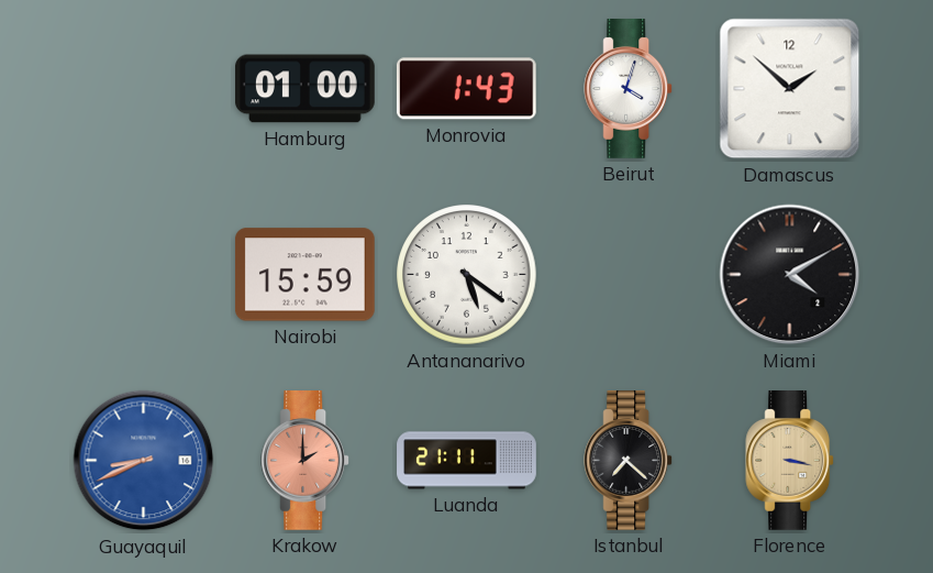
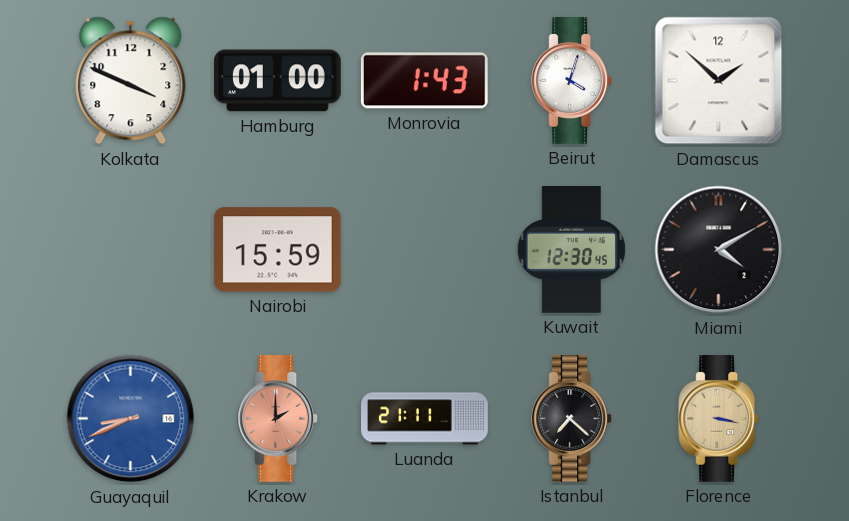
Kolkata: none -> 3:49
Antananarivo: 5:21 -> none
Kuwait: none -> 12:30
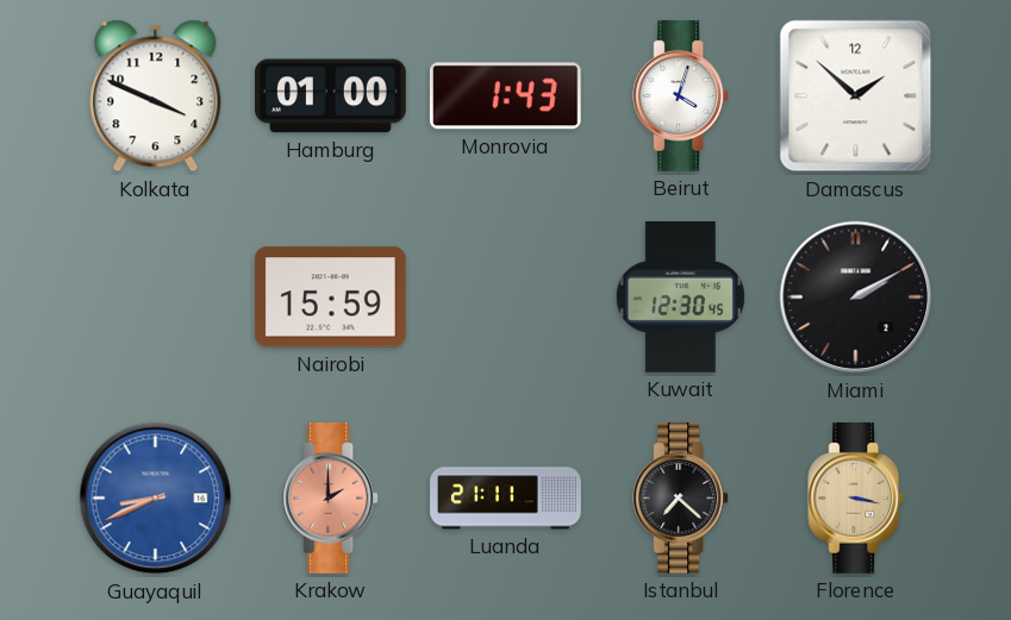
Miami: 4:10 -> 2:10
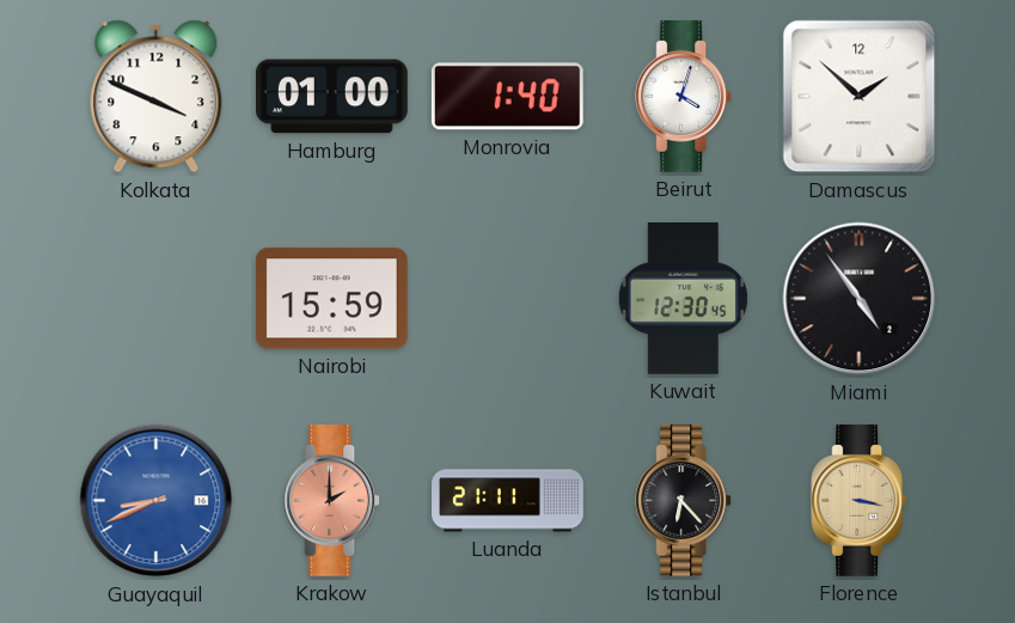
Monrovia: 1:43 -> 1:40
Miami: 2:10 -> 4:54
Istanbul: 7:22 -> 6:23
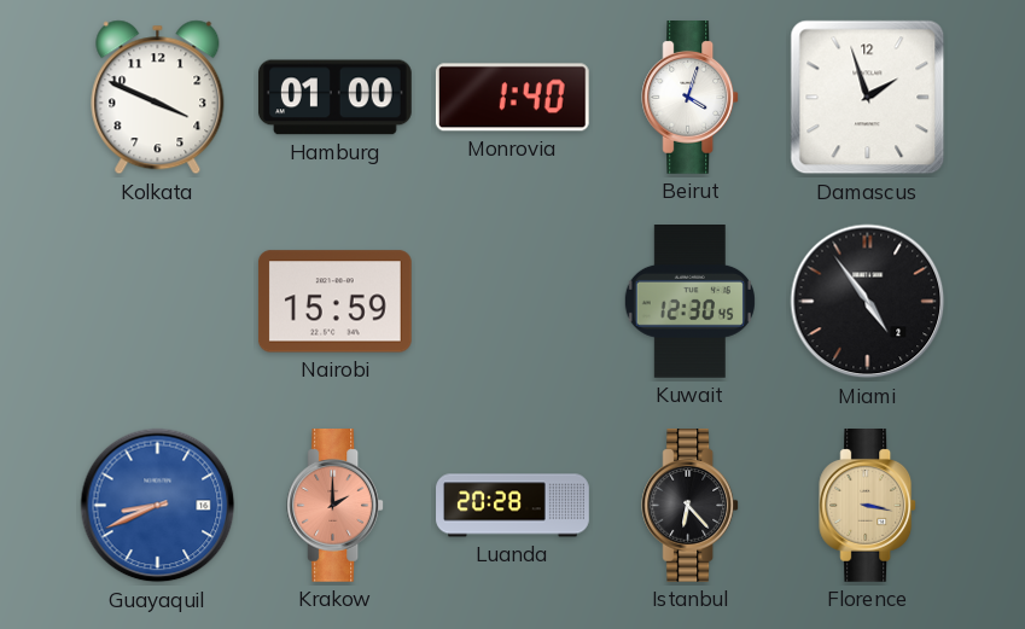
Damascus: 1:52 -> 1:57
Luanda: 21:11 -> 20:28
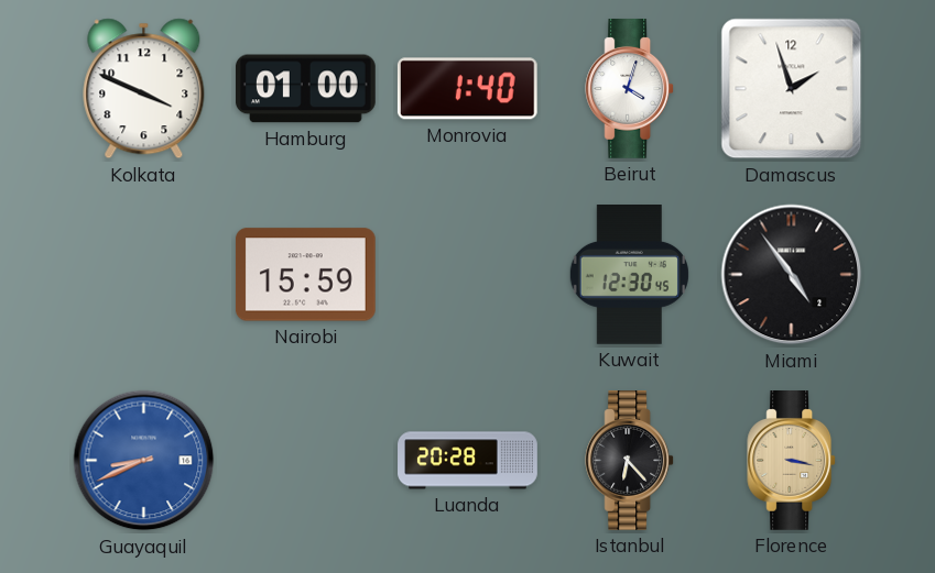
Krakow: 2:00 -> none
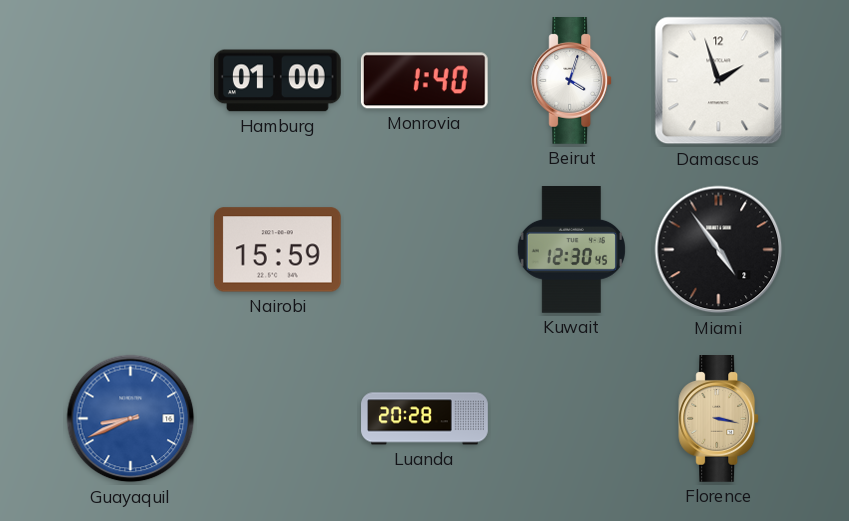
Kolkata: 3:49 -> none
Istanbul: 6:23 -> none
